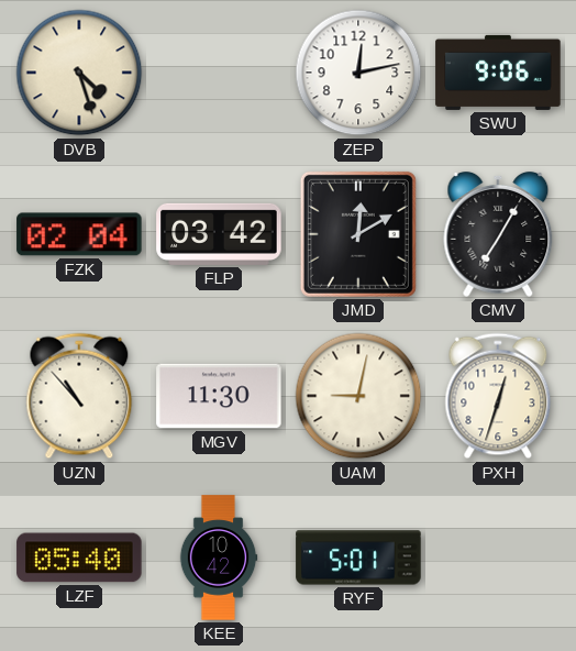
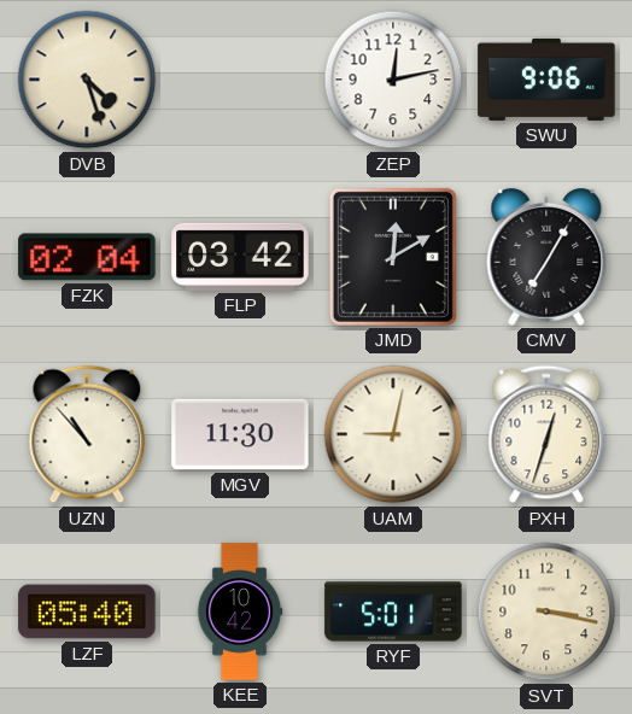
SVT: none -> 3:17
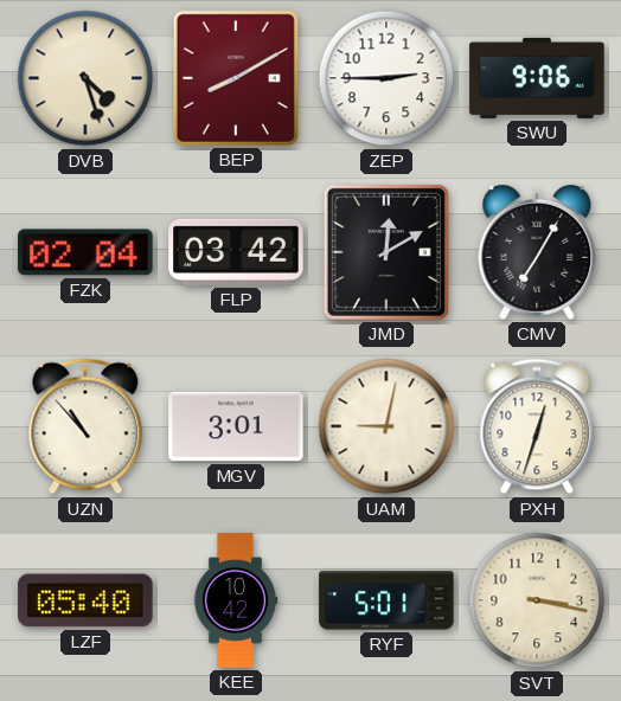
BEP: none -> 8:10
ZEP: 12:13 -> 2:45
MGV: 11:30 -> 3:01
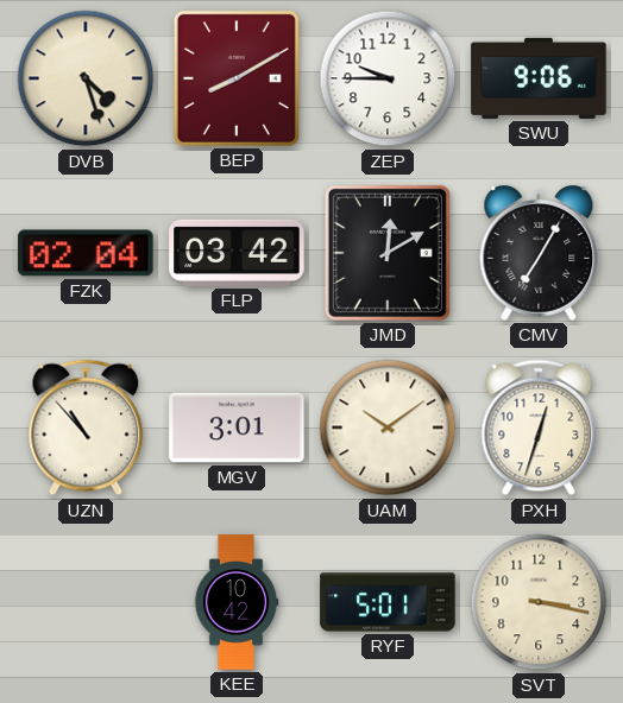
ZEP: 2:45 -> 9:45
UAM: 9:02 -> 10:09
LZF: 05:40 -> none
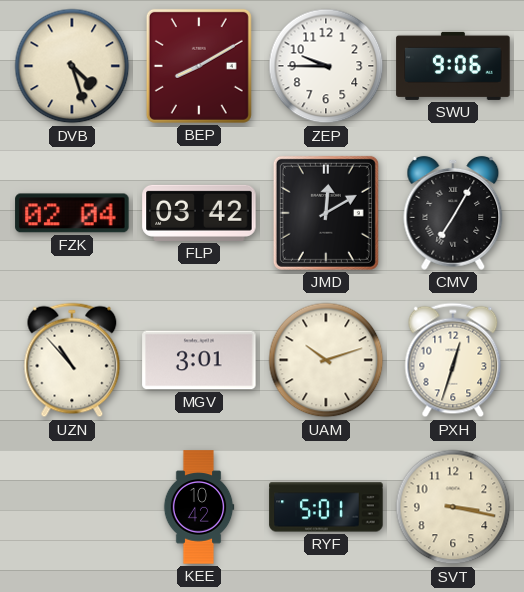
UAM: 10:09 -> 10:12
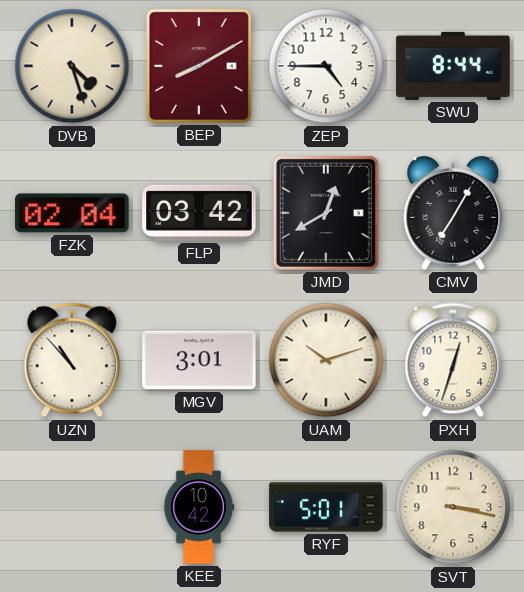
ZEP: 9:45 -> 4:45
SWU: 9:06 -> 8:44
JMD: 12:10 -> 12:40
